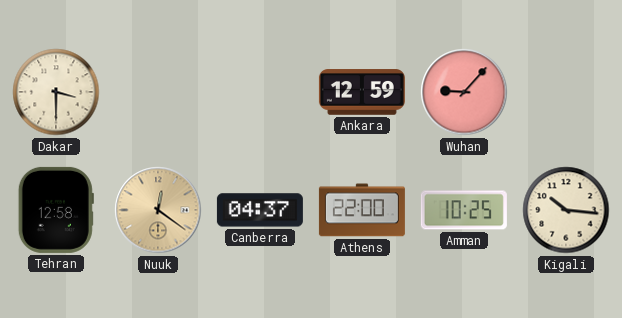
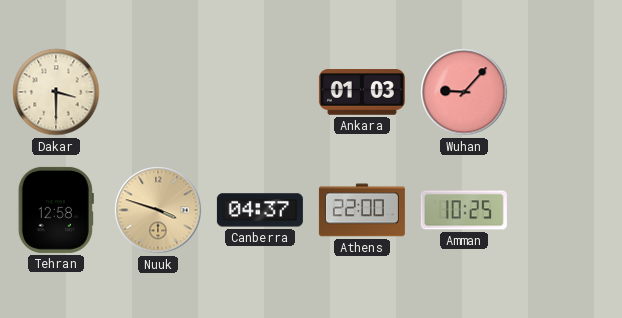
Ankara: 12:59 -> 01:03
Nuuk: 12:21 -> 3:48
Kigali: 10:16 -> none
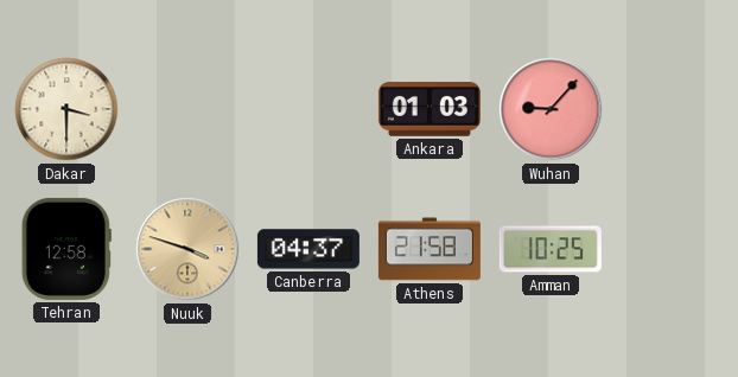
Athens: 22:00 -> 21:58
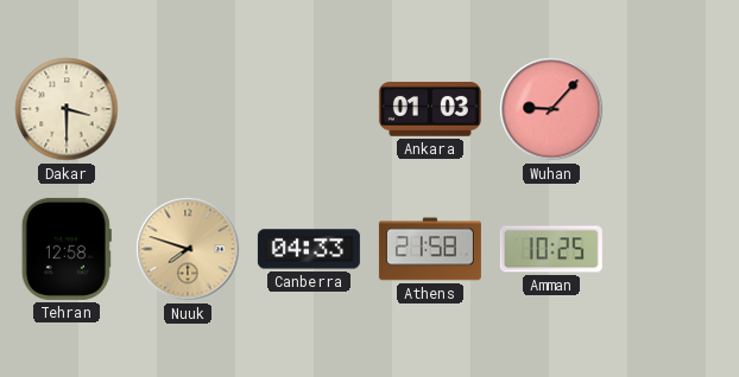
Nuuk: 3:48 -> 7:48
Canberra: 04:37 -> 04:33
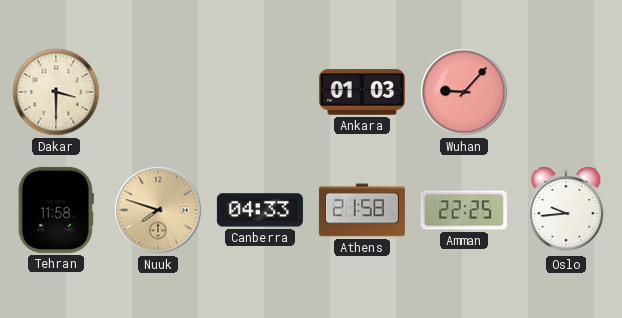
Tehran: 12:58 -> 11:58
Amman: 10:25 -> 22:25
Oslo: none -> 9:44
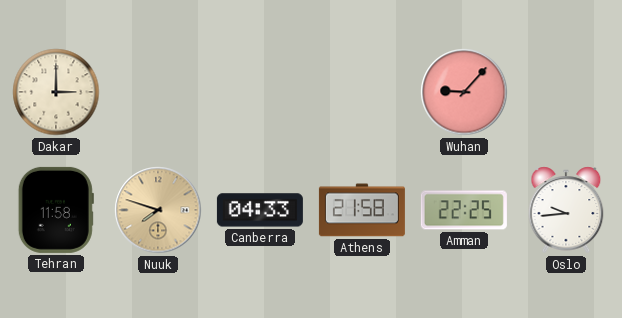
Dakar: 3:30 -> 3:00
Ankara: 01:03 -> none
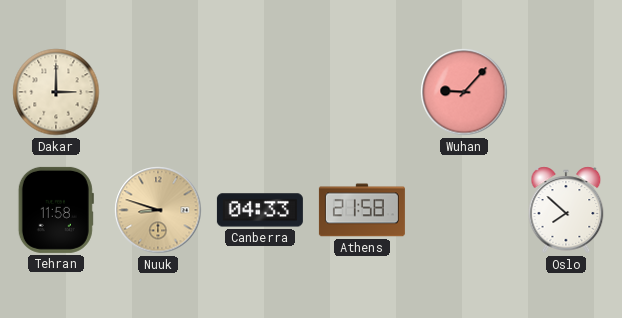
Nuuk: 7:48 -> 8:48
Amman: 22:25 -> none
Oslo: 9:44 -> 7:52
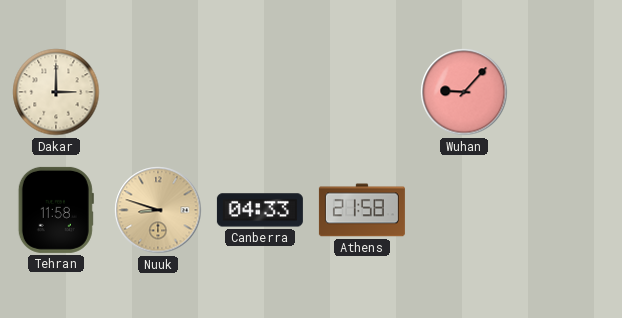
Oslo: 7:52 -> none
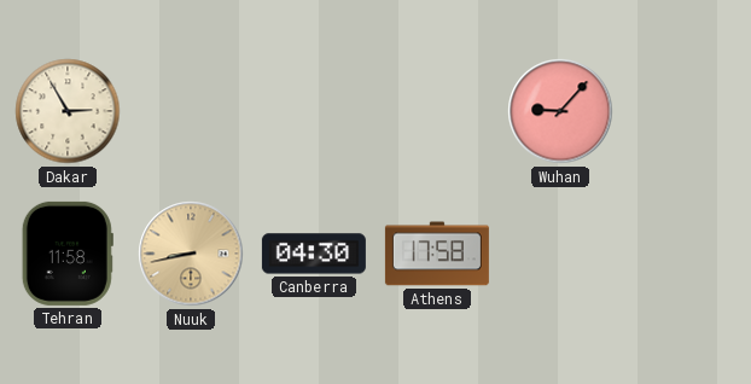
Dakar: 3:00 -> 2:55
Nuuk: 8:48 -> 8:43
Canberra: 04:33 -> 04:30
Athens: 21:58 -> 17:58
